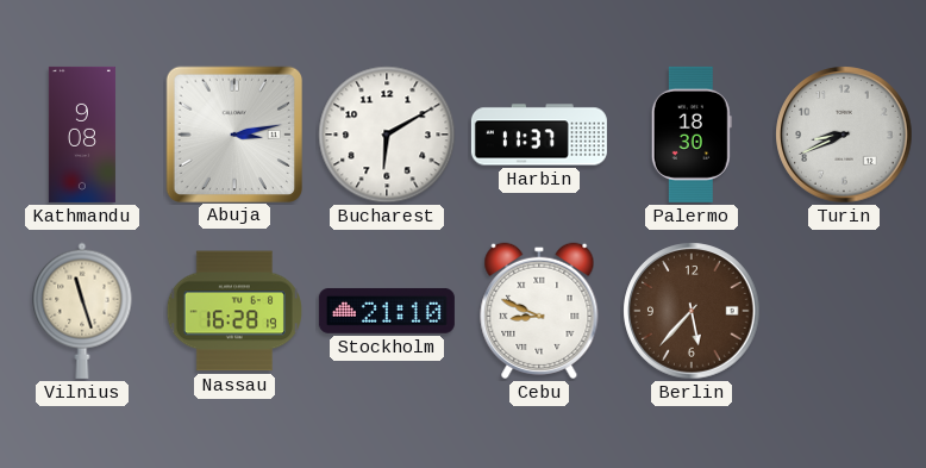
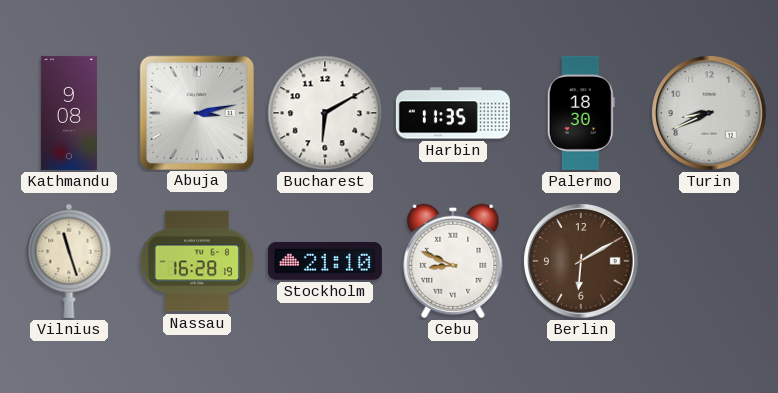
Harbin: 11:37 -> 11:35
Berlin: 5:37 -> 6:10
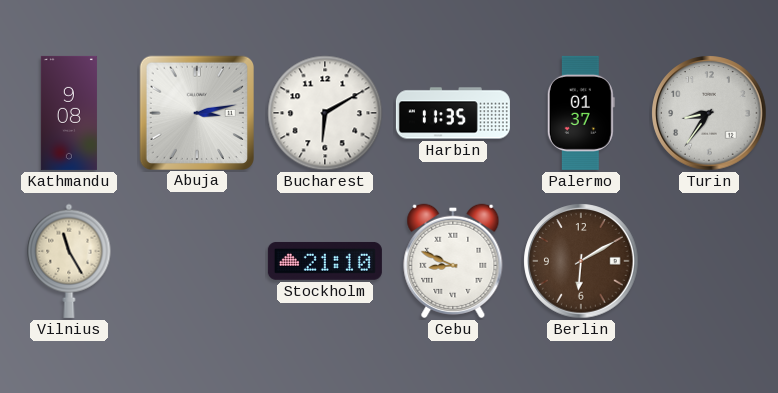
Palermo: 18:30 -> 01:37
Turin: 8:41 -> 8:36
Vilnius: 11:27 -> 11:25
Nassau: 16:28 -> none
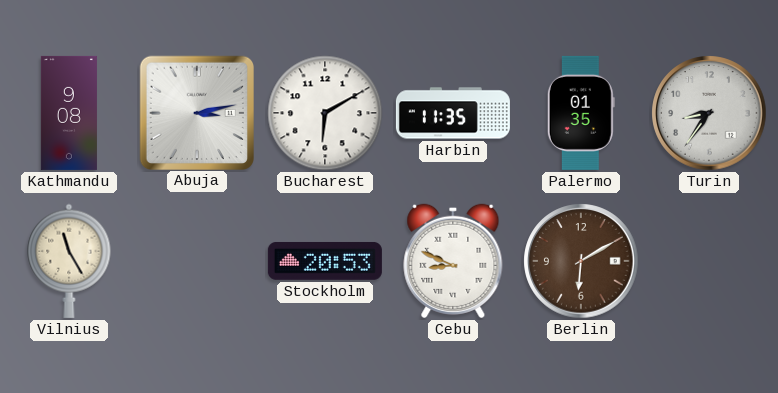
Palermo: 01:37 -> 01:35
Stockholm: 21:10 -> 20:53
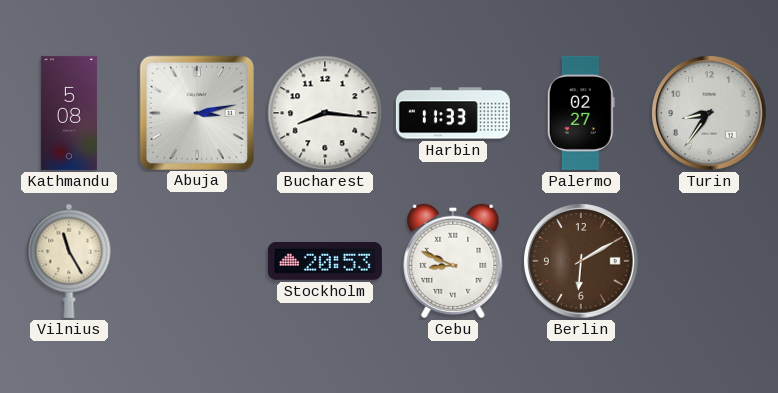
Kathmandu: 9:08 -> 5:08
Bucharest: 6:10 -> 8:16
Harbin: 11:35 -> 11:33
Palermo: 01:35 -> 02:27
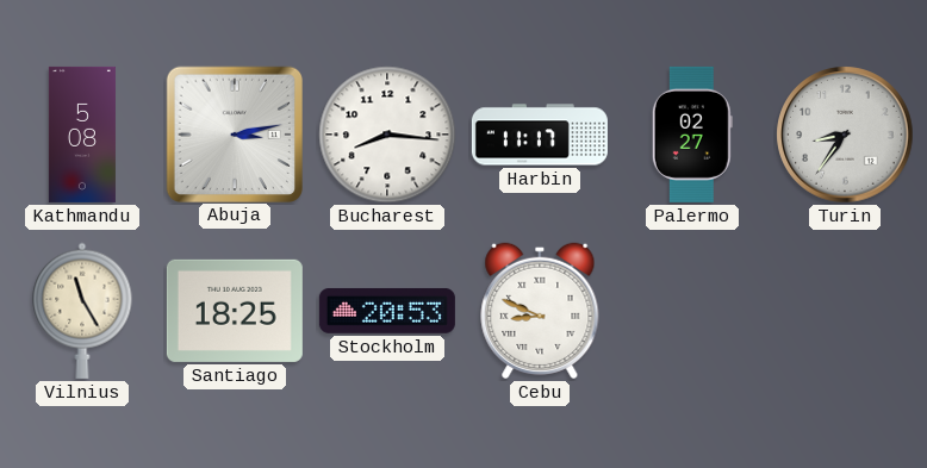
Harbin: 11:33 -> 11:17
Santiago: none -> 18:25
Berlin: 6:10 -> none
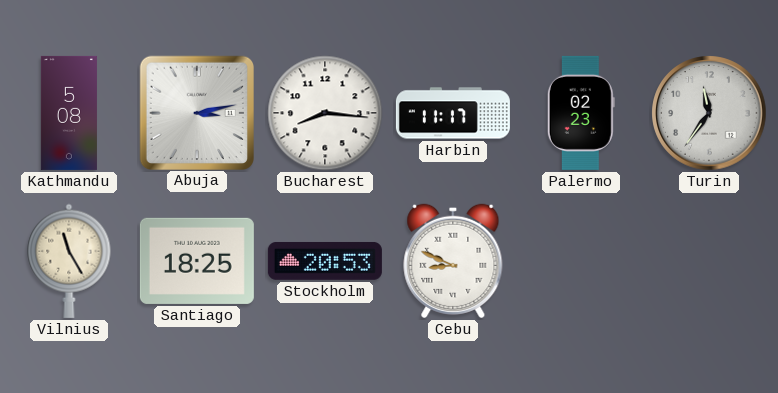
Palermo: 02:27 -> 02:23
Turin: 8:36 -> 11:36
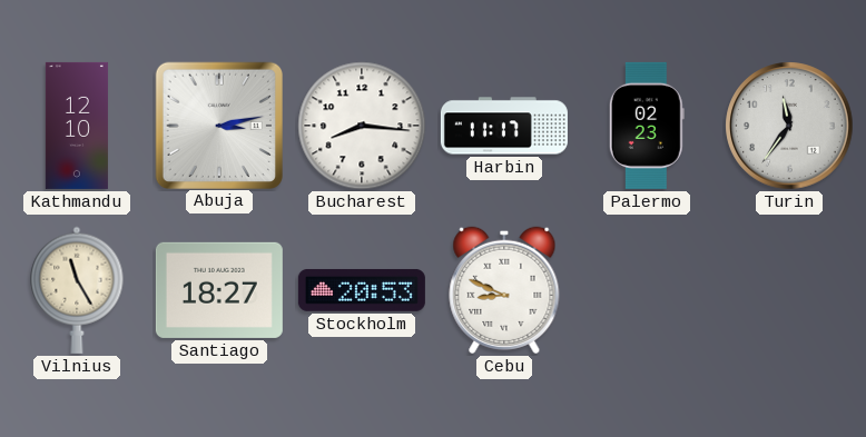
Kathmandu: 5:08 -> 12:10
Santiago: 18:25 -> 18:27
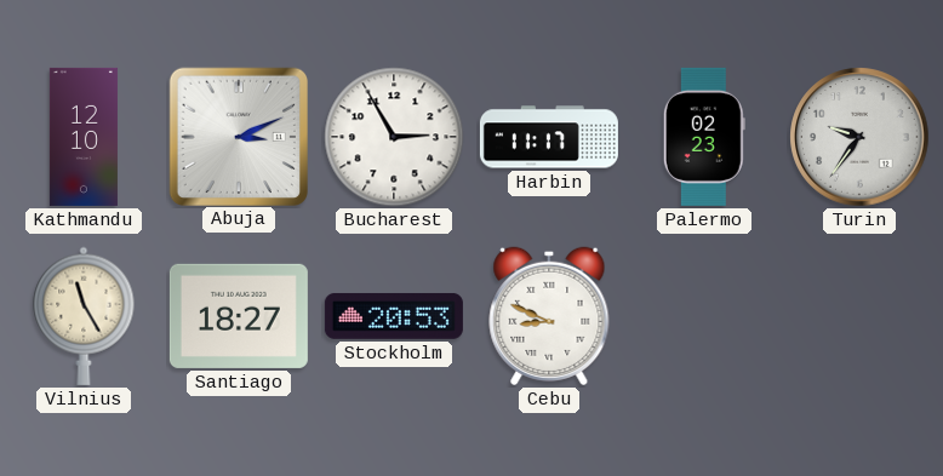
Abuja: 3:13 -> 3:11
Bucharest: 8:16 -> 2:55
Turin: 11:36 -> 9:36
